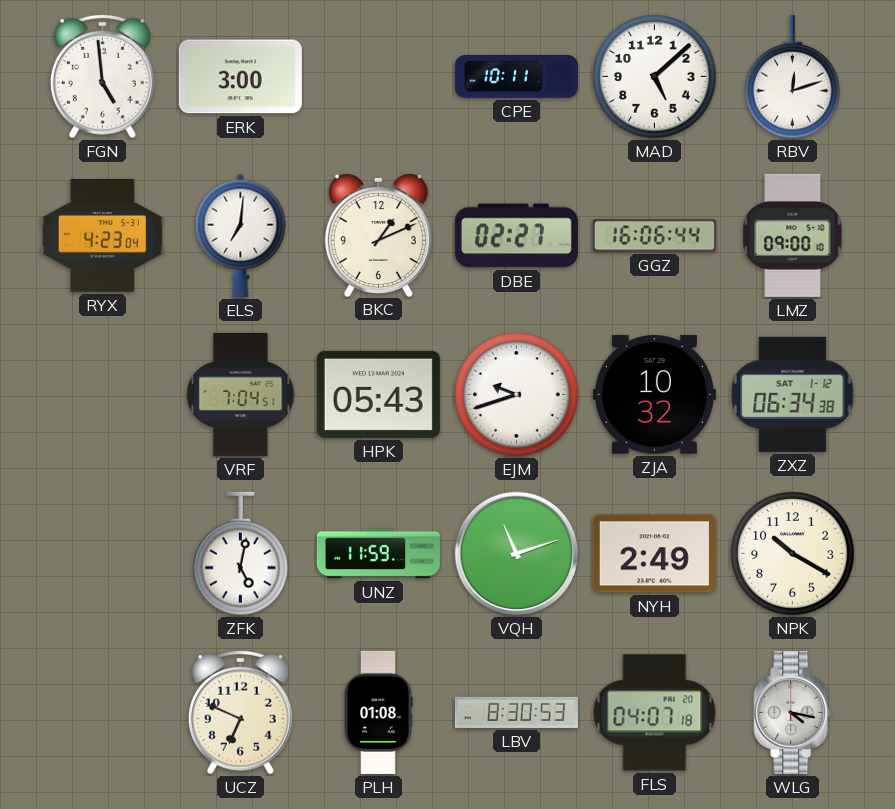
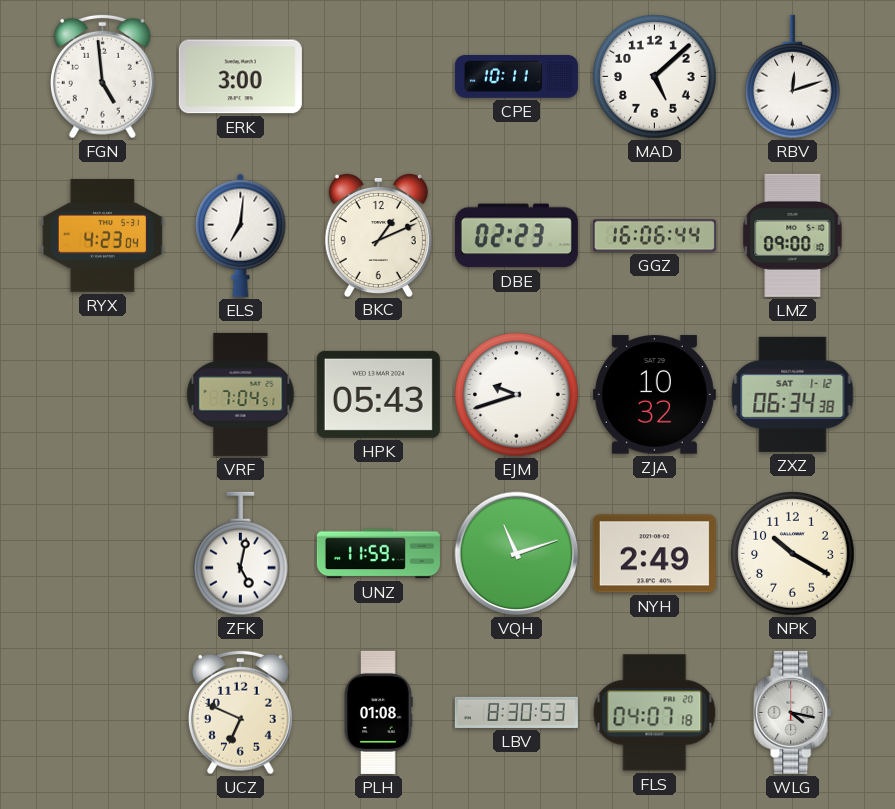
DBE: 02:27 -> 02:23
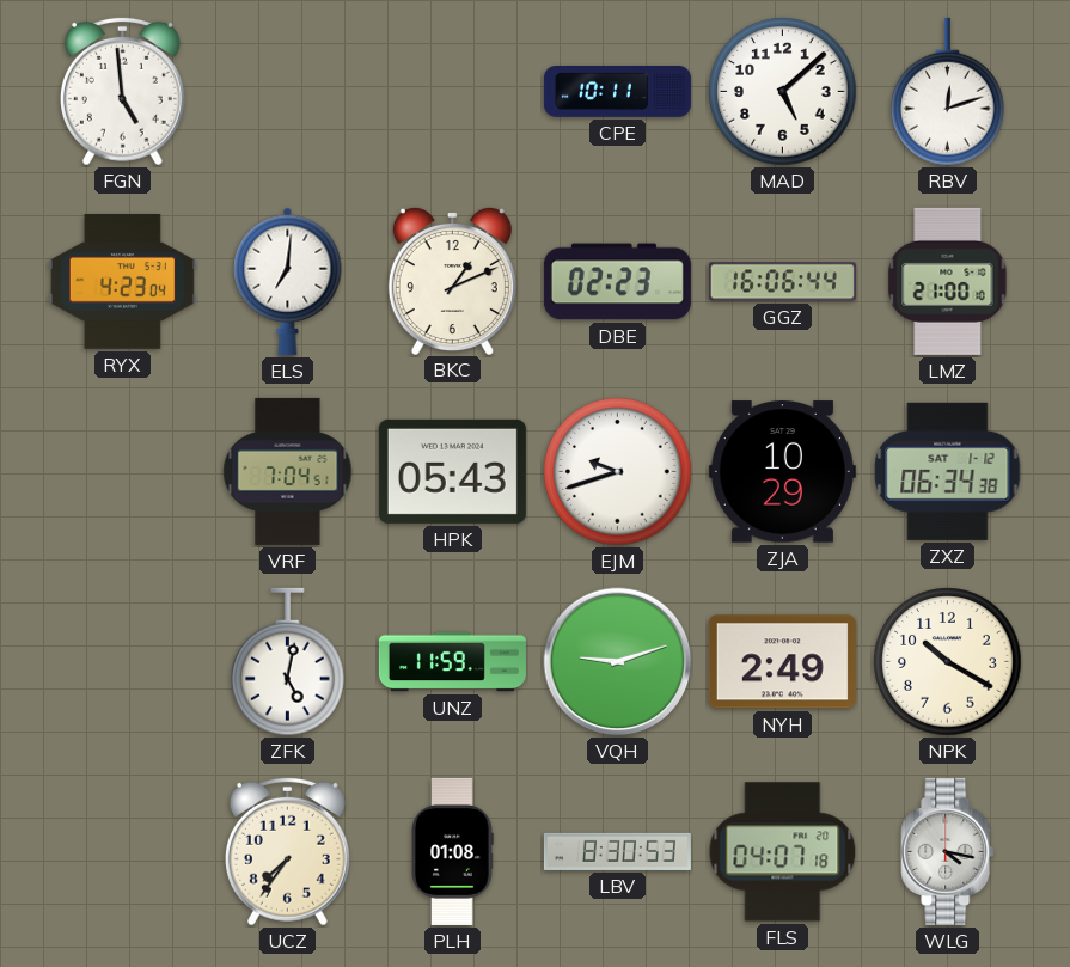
ERK: 3:00 -> none
LMZ: 09:00 -> 21:00
ZJA: 10:32 -> 10:29
VQH: 11:12 -> 9:12
UCZ: 6:49 -> 7:36
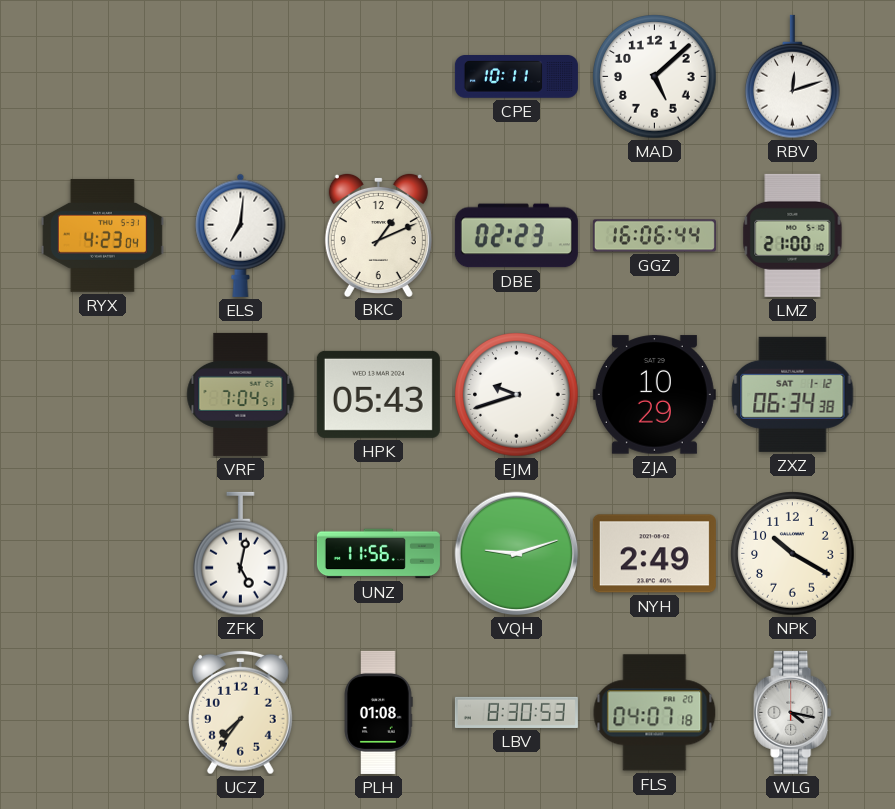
FGN: 4:59 -> none
UNZ: 11:59 -> 11:56
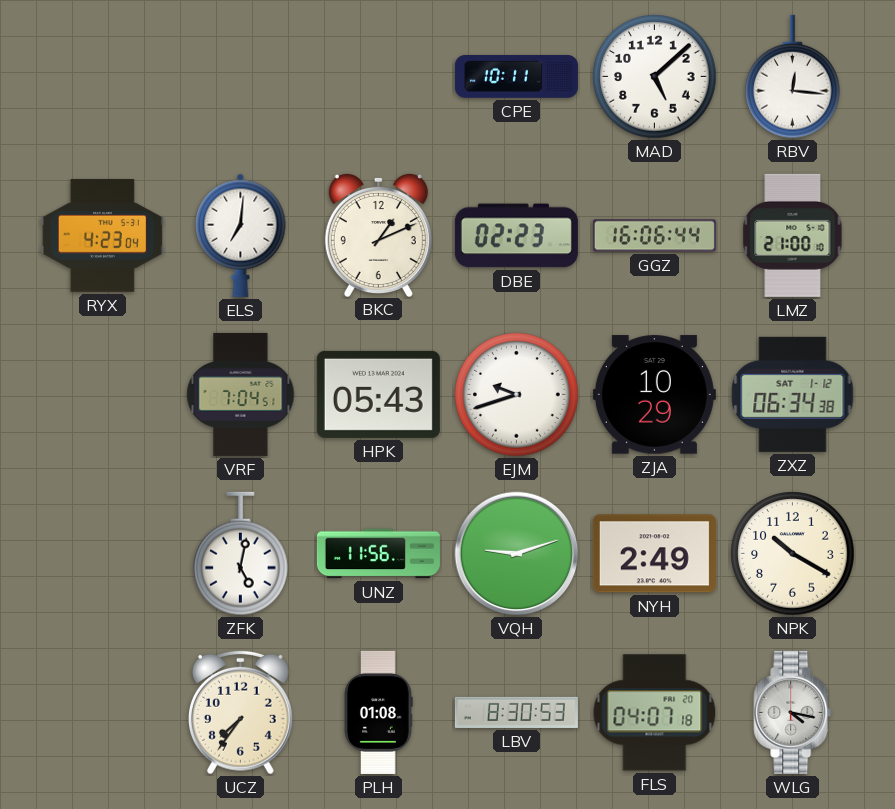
RBV: 12:12 -> 12:16
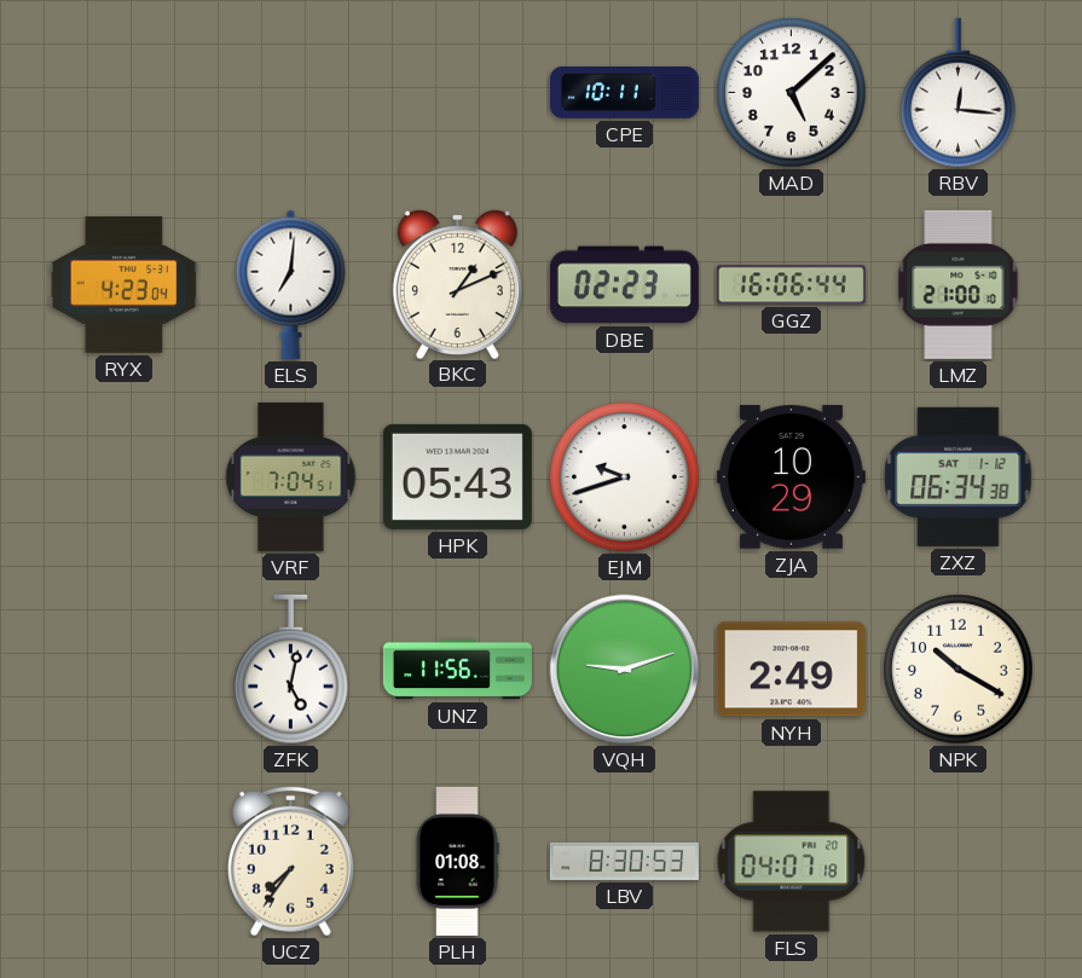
WLG: 4:17 -> none
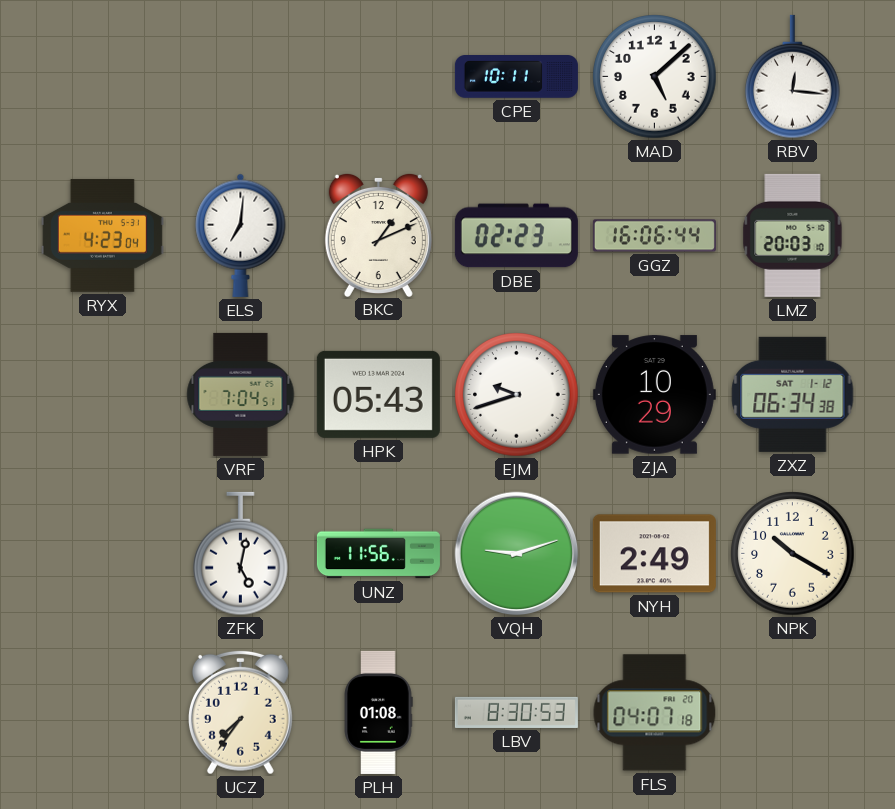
LMZ: 21:00 -> 20:03
